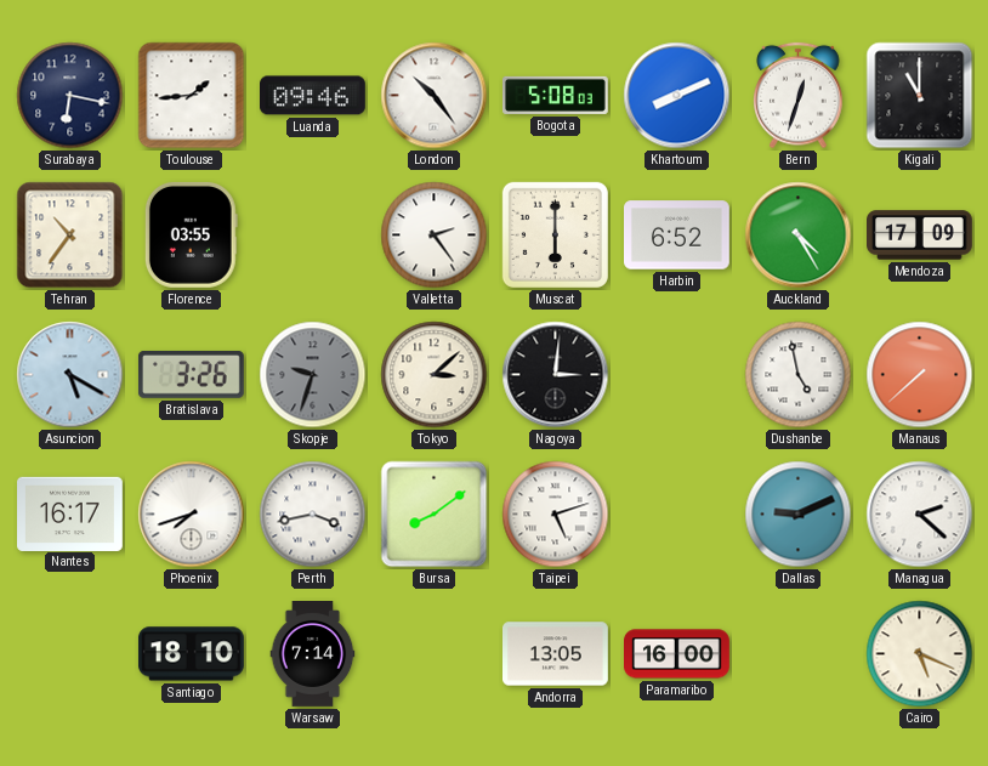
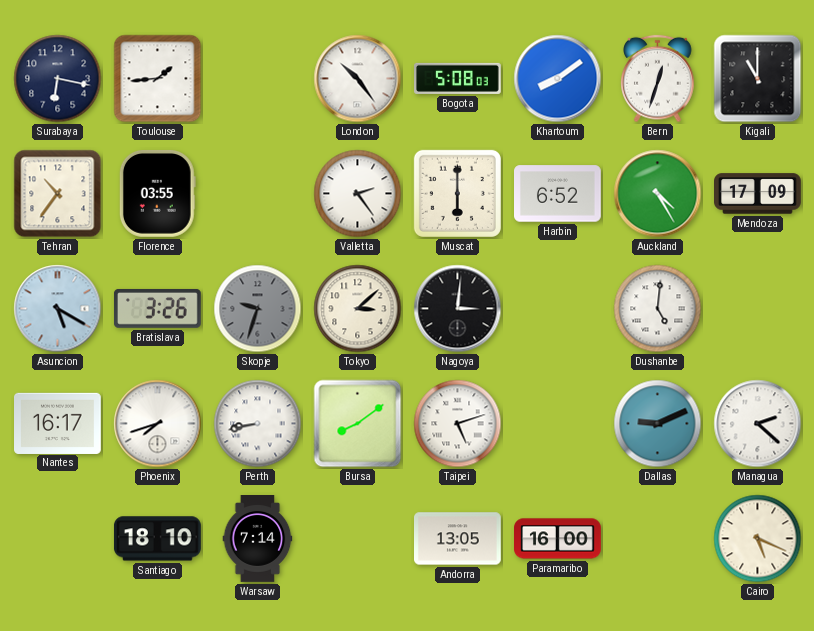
Luanda: 09:46 -> none
Khartoum: 8:11 -> 8:09
Dushanbe: 4:58 -> 5:01
Manaus: 7:38 -> none
Perth: 3:43 -> 8:43
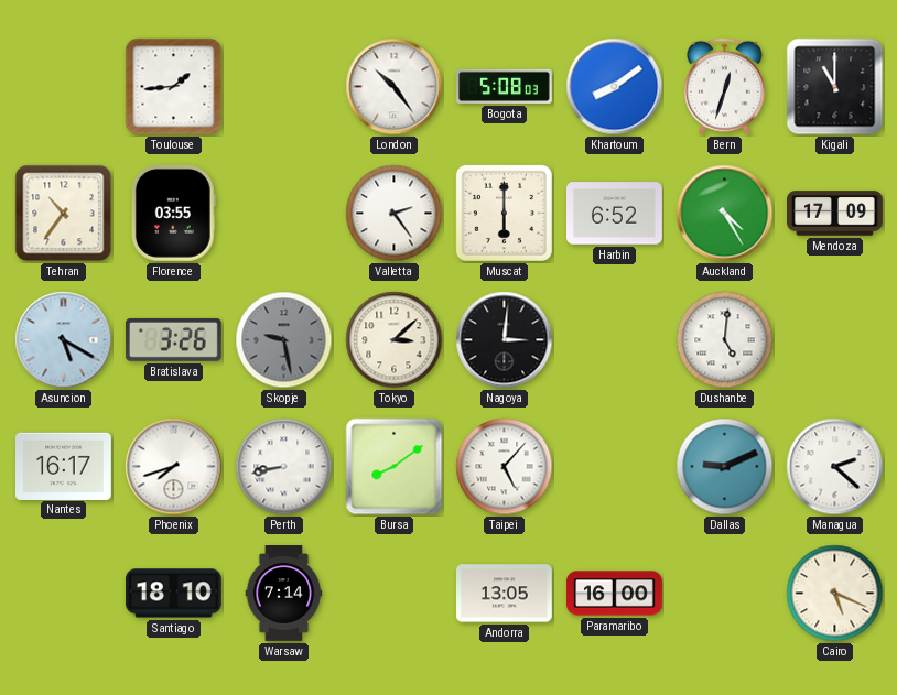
Surabaya: 6:17 -> none
Skopje: 9:33 -> 9:28
Taipei: 5:12 -> 5:07
